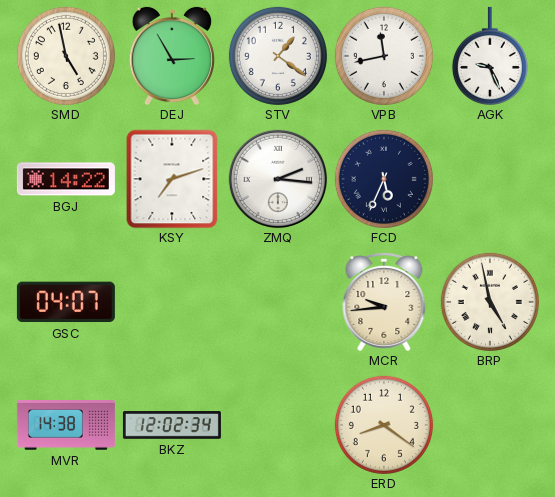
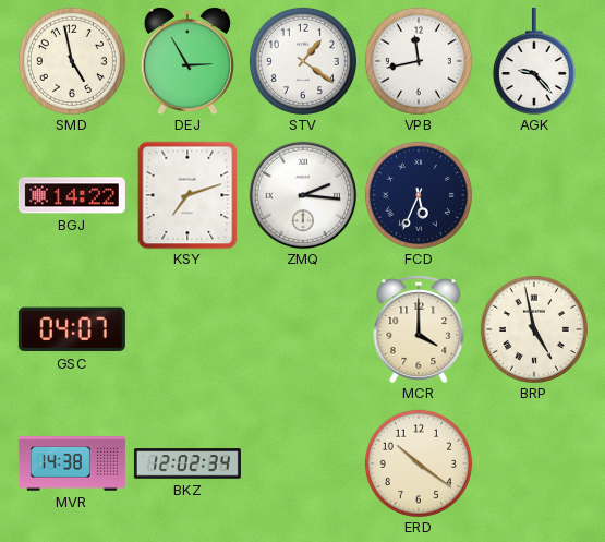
AGK: 9:26 -> 9:23
MCR: 9:44 -> 4:00
ERD: 8:21 -> 10:21
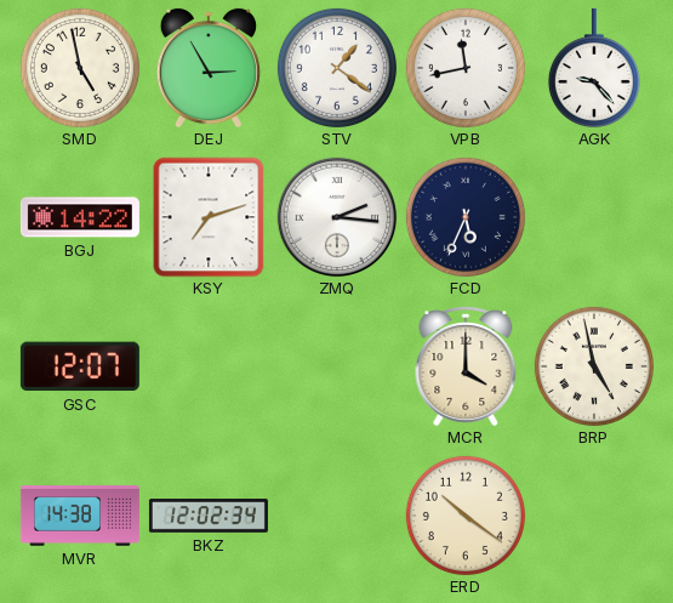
GSC: 04:07 -> 12:07
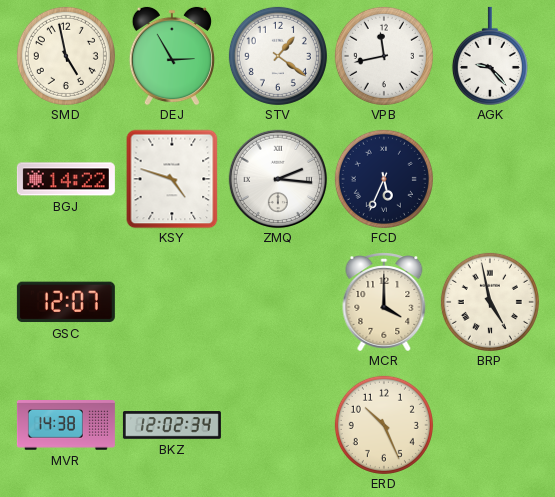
KSY: 7:12 -> 4:48
ERD: 10:21 -> 10:26
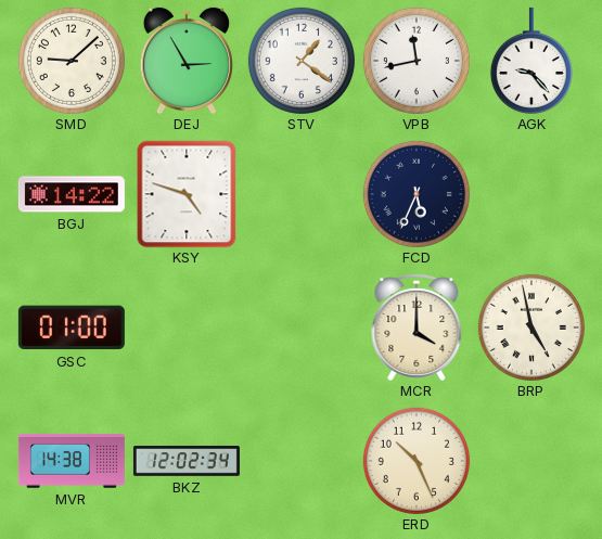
SMD: 4:58 -> 9:08
ZMQ: 2:16 -> none
GSC: 12:07 -> 01:00
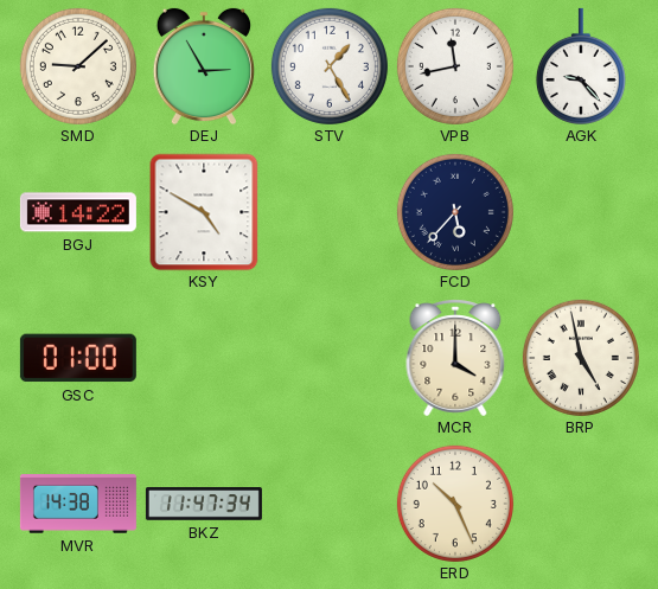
STV: 1:21 -> 1:25
KSY: 4:48 -> 4:50
FCD: 5:34 -> 5:37
BKZ: 12:02 -> 11:47
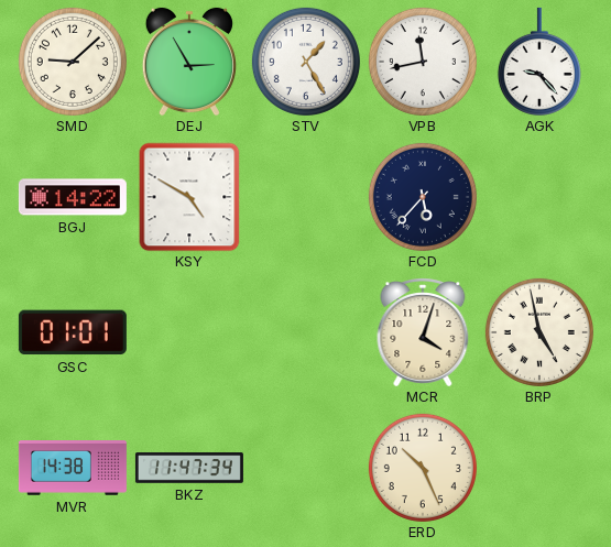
GSC: 01:00 -> 01:01
MCR: 4:00 -> 4:03
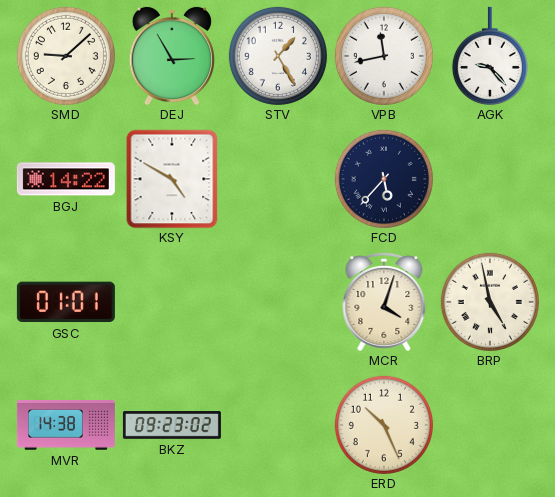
BKZ: 11:47 -> 09:23
